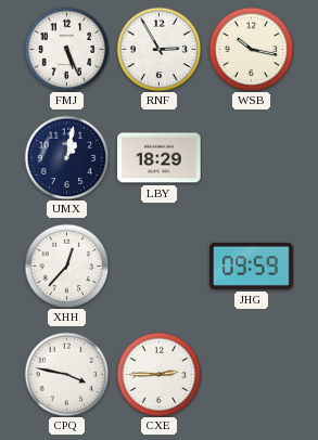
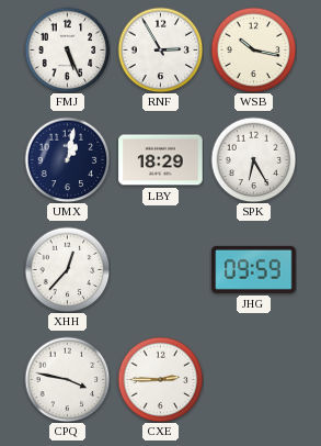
SPK: none -> 6:25
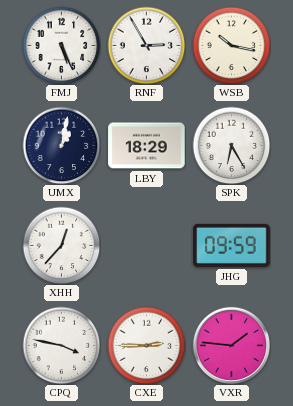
VXR: none -> 1:46
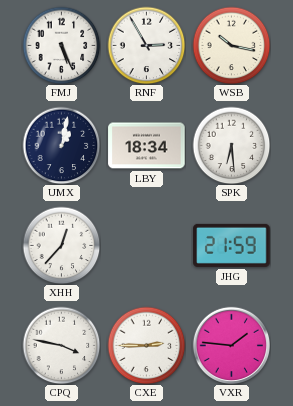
LBY: 18:29 -> 18:34
SPK: 6:25 -> 6:29
JHG: 09:59 -> 21:59
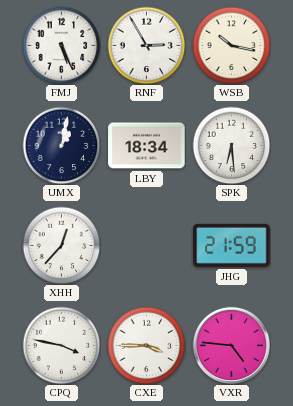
CXE: 2:45 -> 3:45
VXR: 1:46 -> 4:46
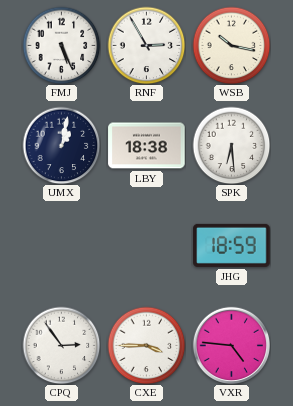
LBY: 18:34 -> 18:38
XHH: 12:37 -> none
JHG: 21:59 -> 18:59
CPQ: 3:47 -> 2:54
